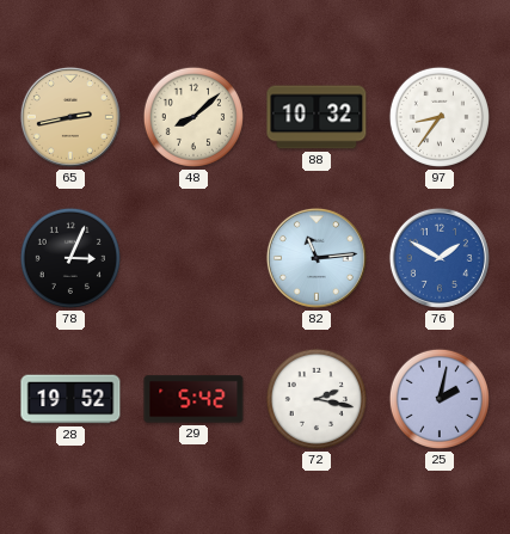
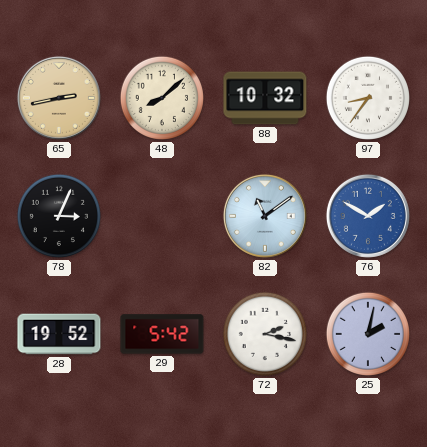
82: 11:14 -> 11:09
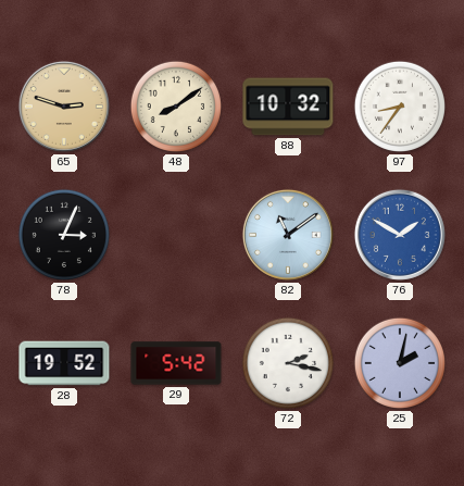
65: 2:43 -> 2:48
48: 8:08 -> 8:09
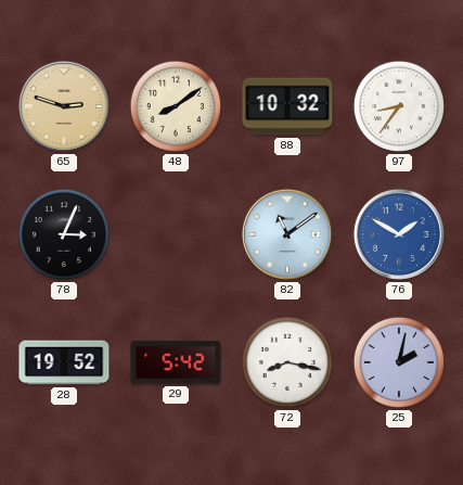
72: 2:17 -> 8:17
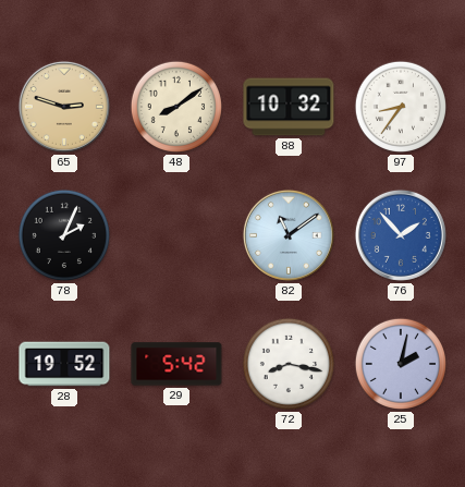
78: 3:04 -> 2:04
76: 1:50 -> 1:53
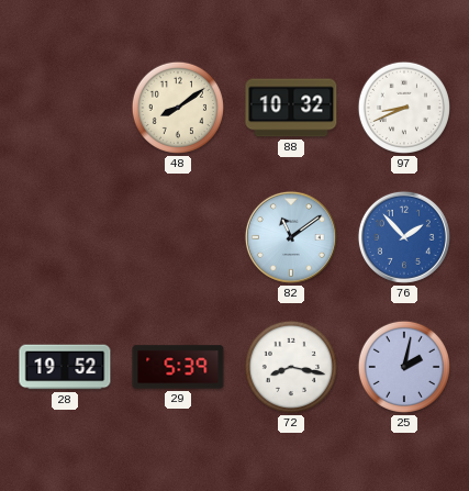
65: 2:48 -> none
97: 8:36 -> 8:41
78: 2:04 -> none
29: 5:42 -> 5:39
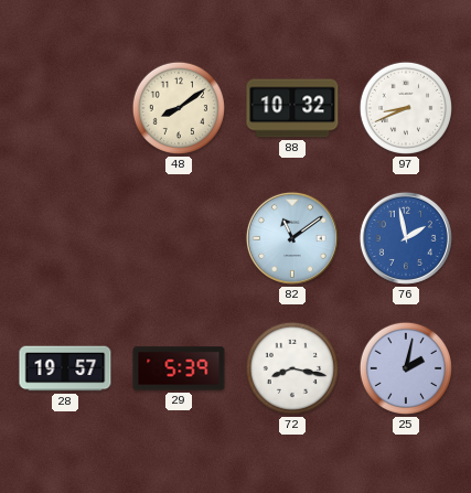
76: 1:53 -> 1:58
28: 19:52 -> 19:57
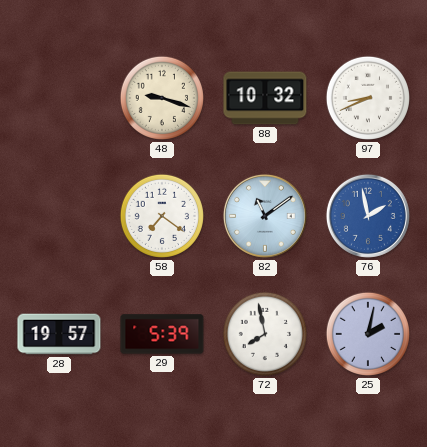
48: 8:09 -> 9:18
58: none -> 7:21
72: 8:17 -> 7:58
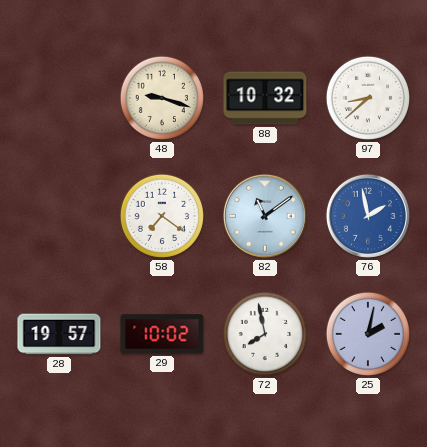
97: 8:41 -> 8:38
29: 5:39 -> 10:02
